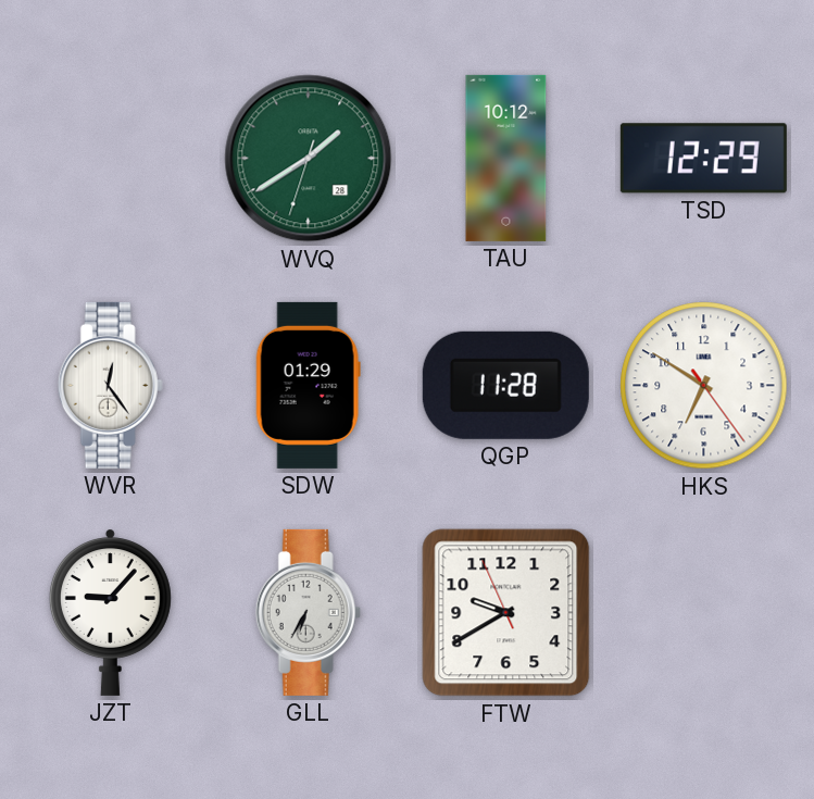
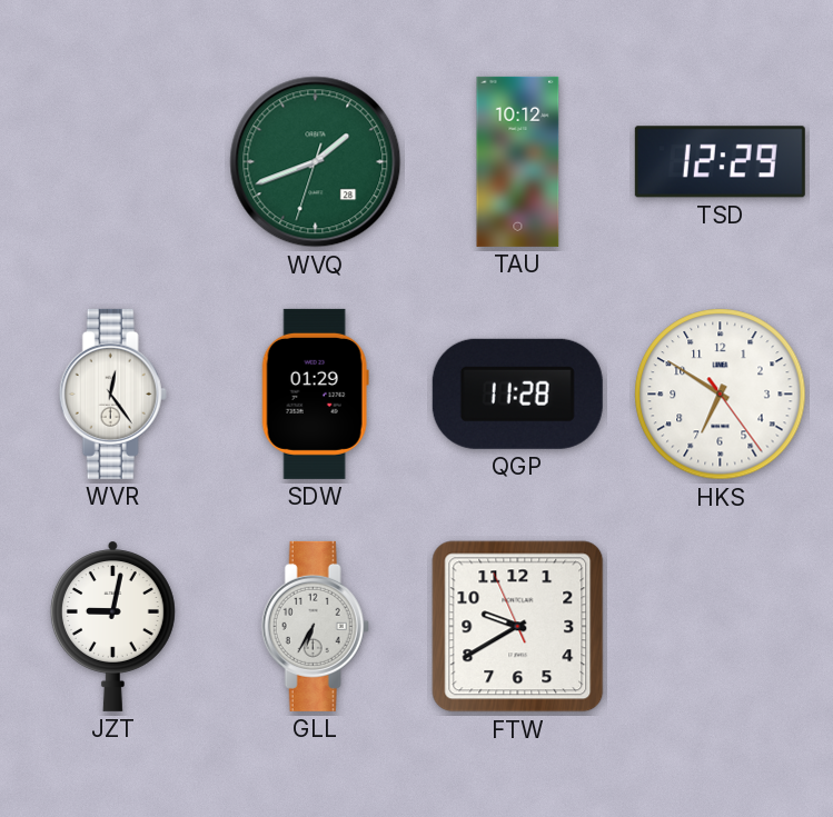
WVQ: 1:39 -> 1:41
JZT: 9:07 -> 9:02
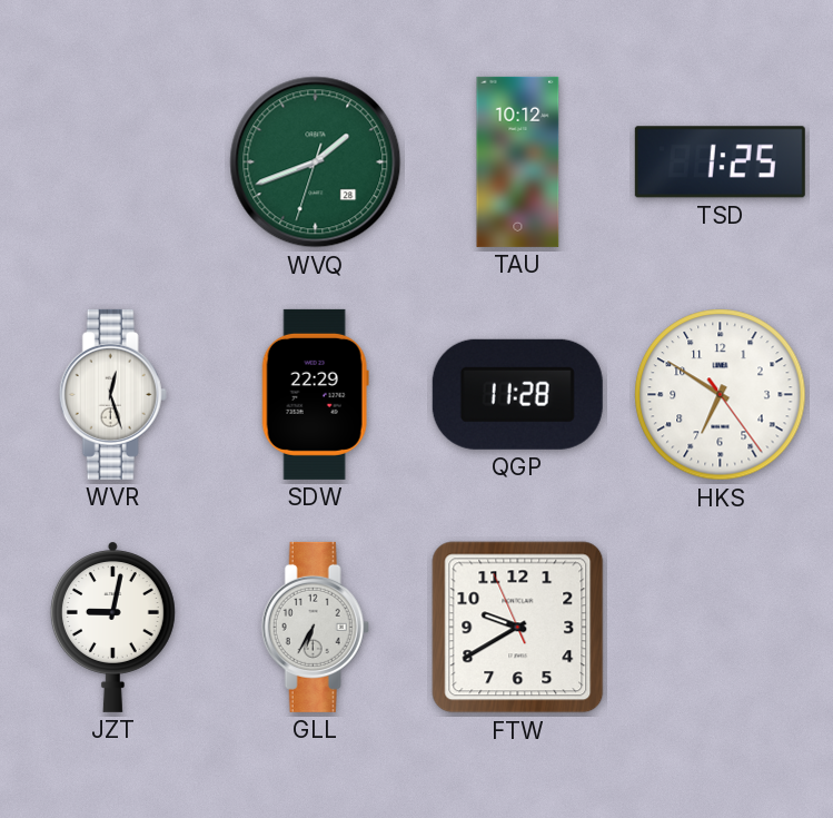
TSD: 12:29 -> 1:25
WVR: 12:24 -> 12:27
SDW: 01:29 -> 22:29
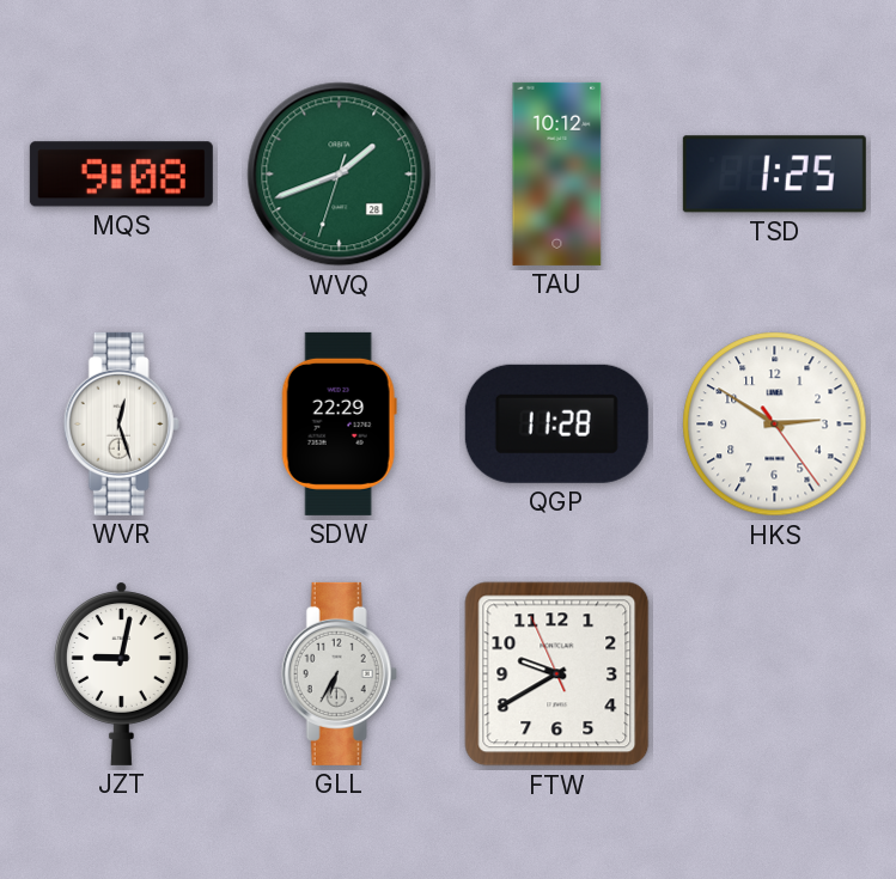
MQS: none -> 9:08
HKS: 6:50 -> 2:50
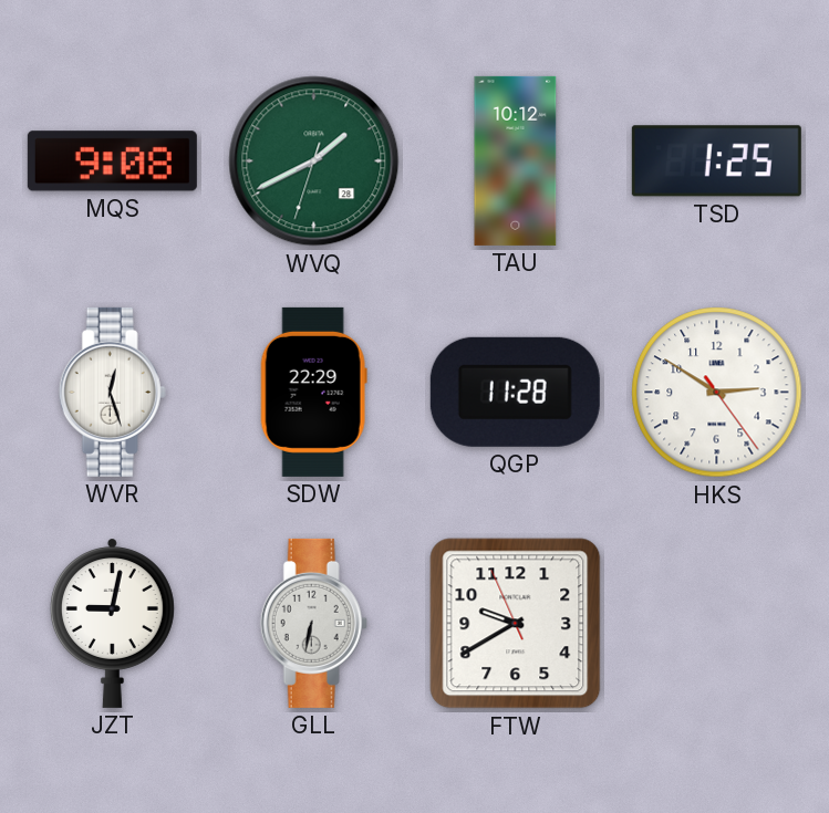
WVQ: 1:41 -> 1:40
GLL: 6:35 -> 6:32
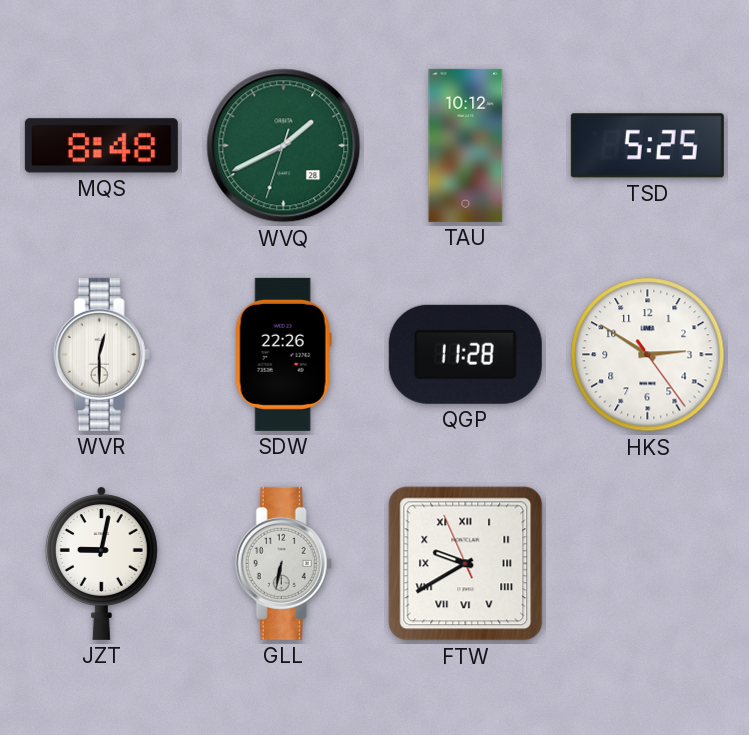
MQS: 9:08 -> 8:48
TSD: 1:25 -> 5:25
WVR: 12:27 -> 12:30
SDW: 22:29 -> 22:26
FTW numerals: Arabic -> Roman
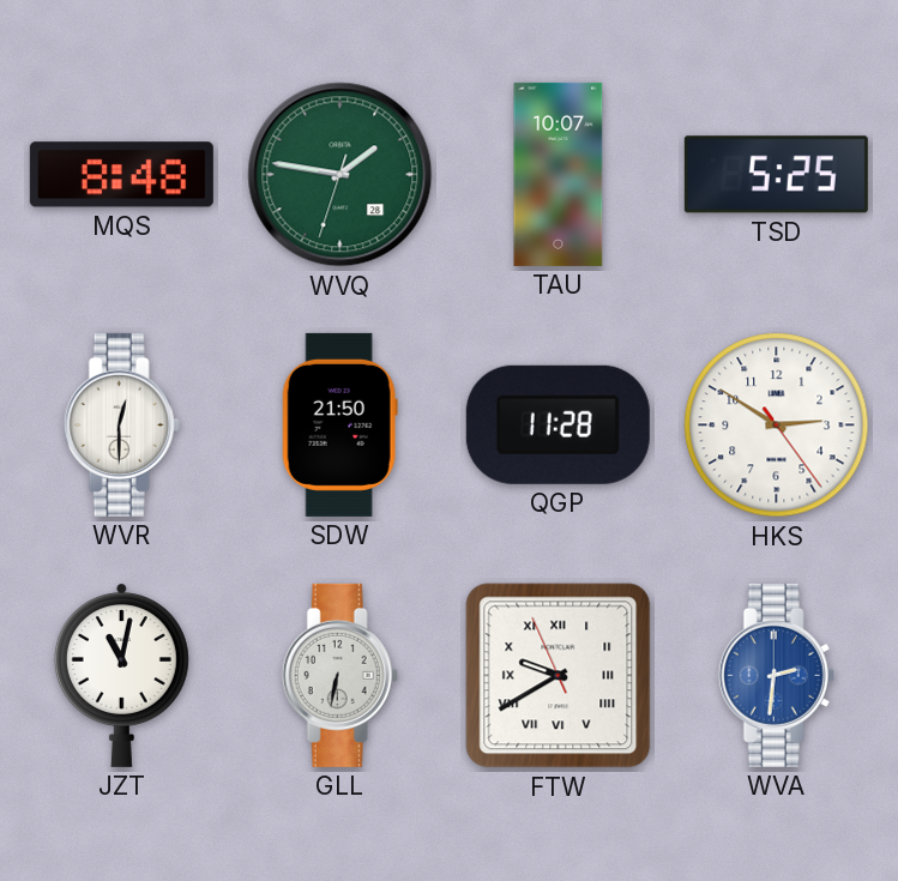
WVQ: 1:40 -> 1:46
TAU: 10:12 -> 10:07
SDW: 22:26 -> 21:50
JZT: 9:02 -> 11:02
WVA: none -> 2:31
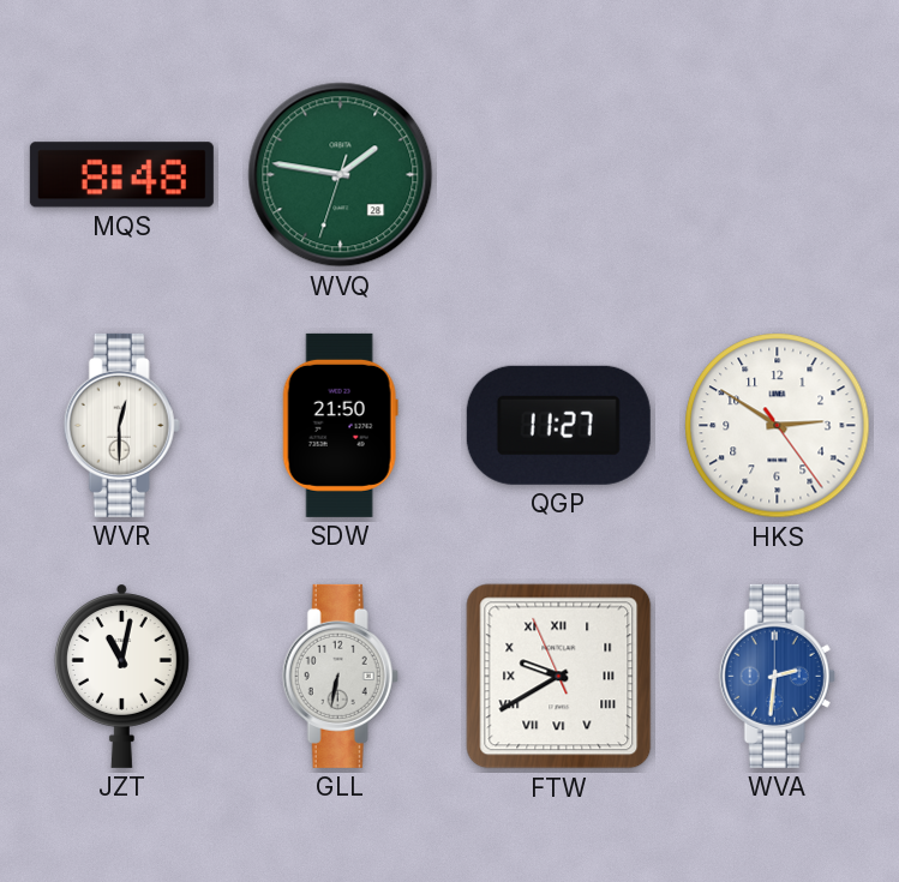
TAU: 10:07 -> none
TSD: 5:25 -> none
QGP: 11:28 -> 11:27
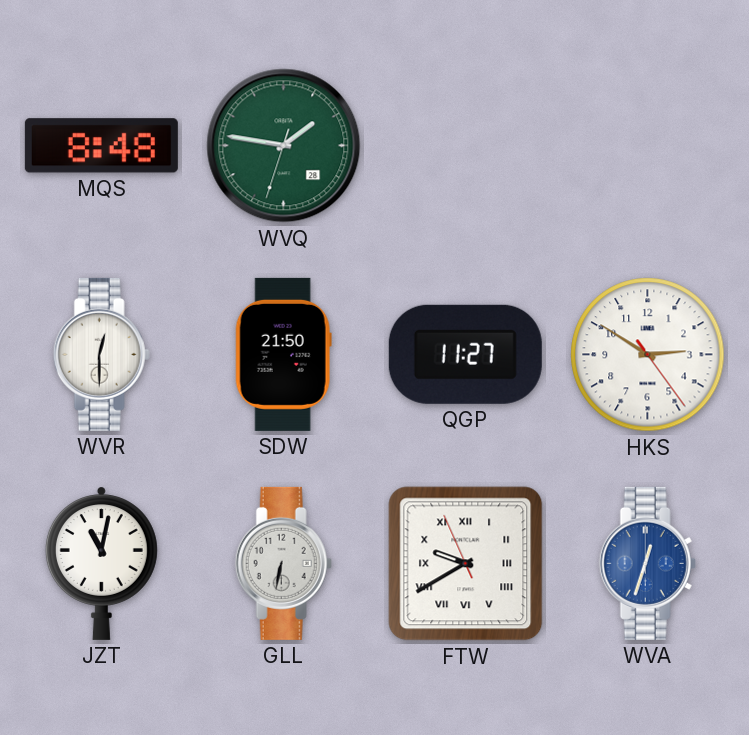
WVA: 2:31 -> 12:33
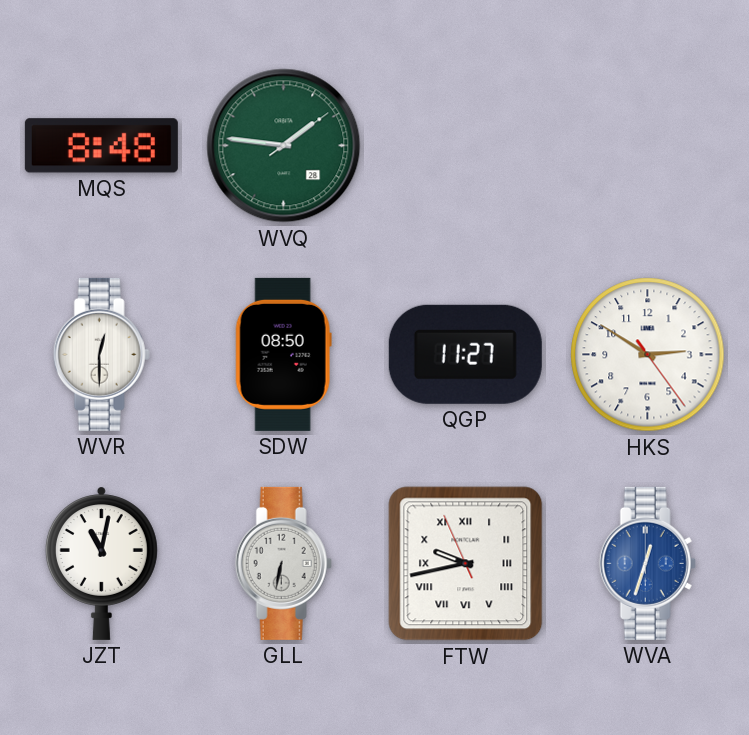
WVQ: 1:46:33 -> 1:46:09
SDW: 21:50 -> 08:50
FTW: 9:39 -> 9:42
